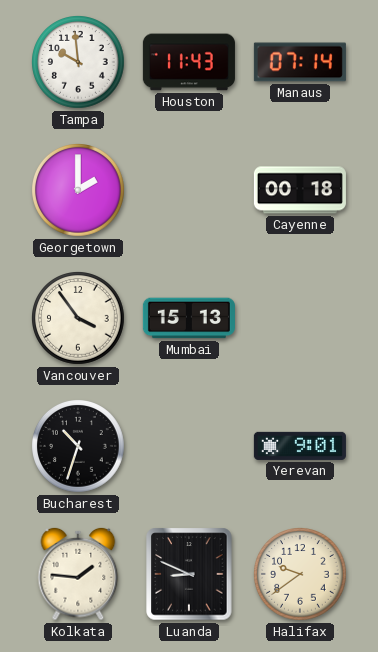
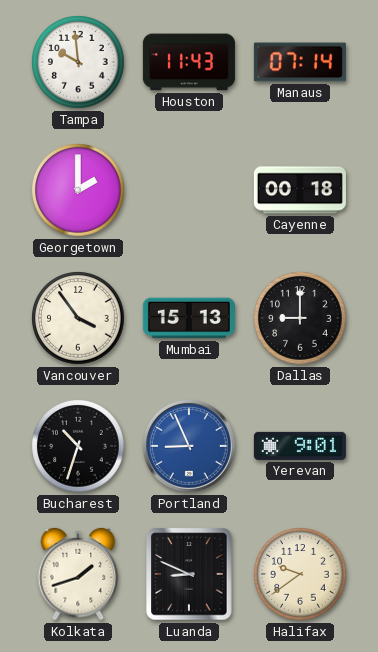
Dallas: none -> 9:00
Portland: none -> 8:56
Kolkata: 1:46 -> 1:42
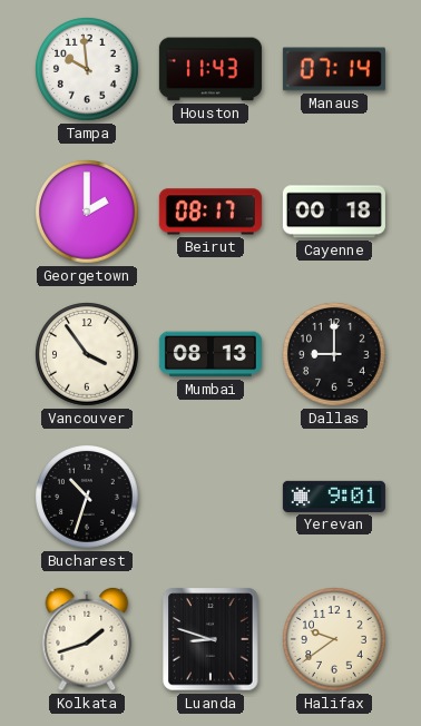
Beirut: none -> 08:17
Mumbai: 15:13 -> 08:13
Portland: 8:56 -> none
Luanda: 8:49 -> 8:48
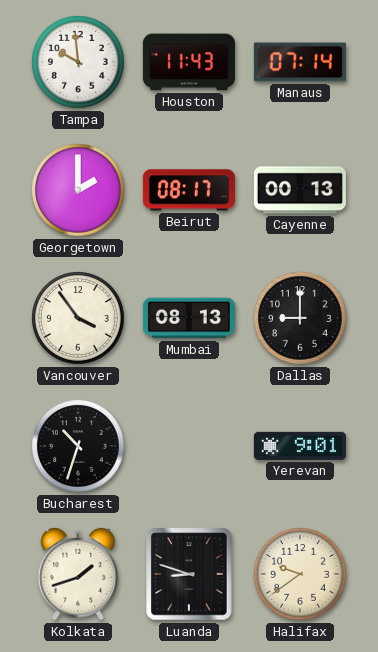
Cayenne: 00:18 -> 00:13
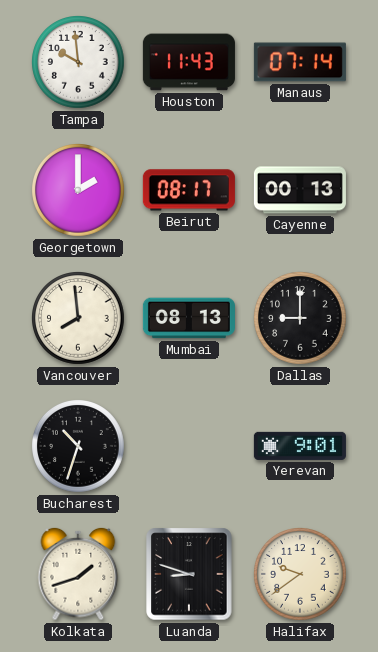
Vancouver: 3:54 -> 7:59
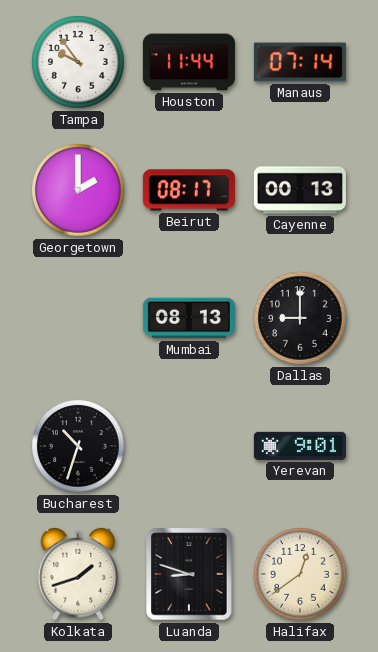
Tampa: 9:59 -> 9:54
Houston: 11:43 -> 11:44
Vancouver: 7:59 -> none
Halifax: 9:39 -> 12:39
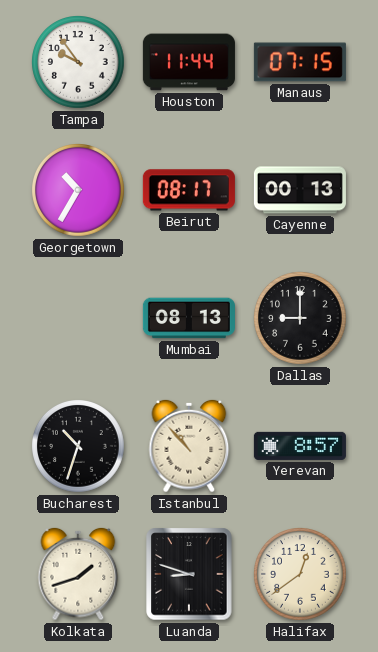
Manaus: 07:14 -> 07:15
Georgetown: 2:00 -> 10:35
Istanbul: none -> 10:53
Yerevan: 9:01 -> 8:57
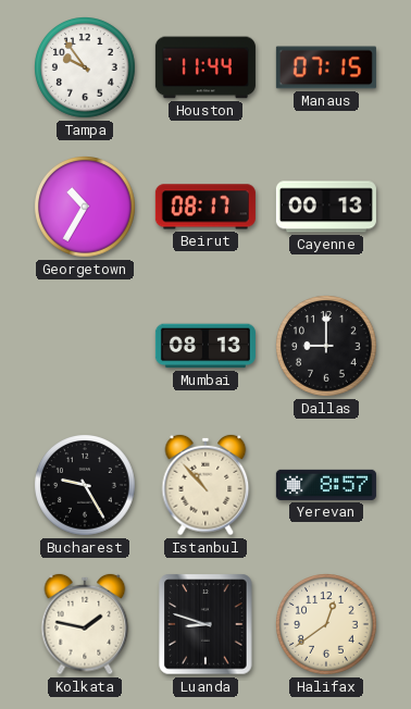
Bucharest: 10:33 -> 9:25
Kolkata: 1:42 -> 1:47
